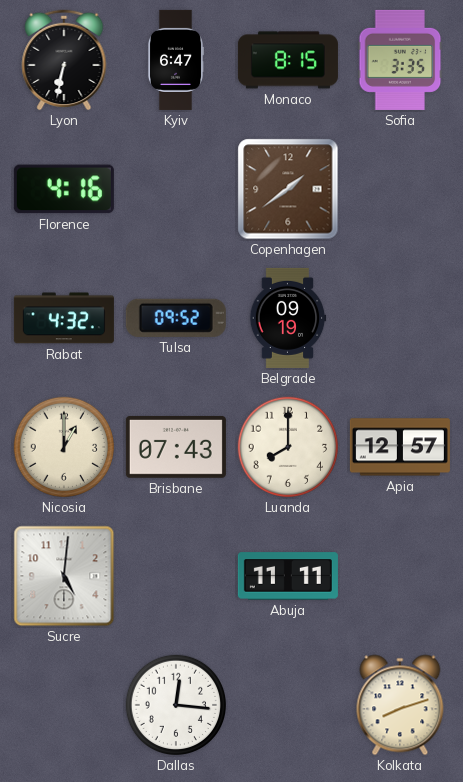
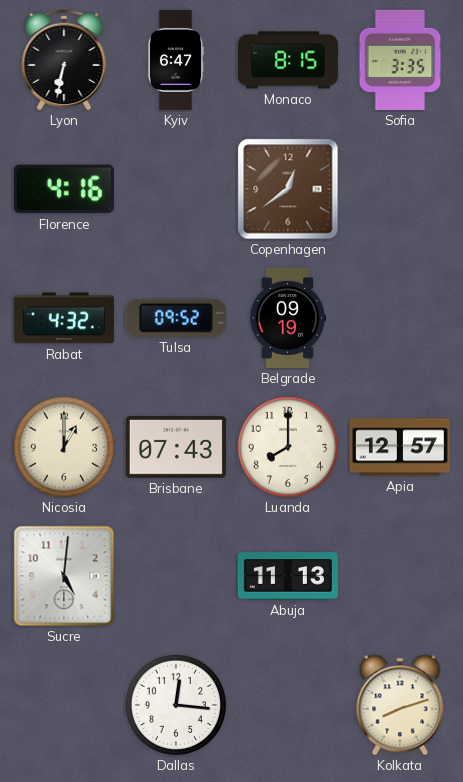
Copenhagen: 1:39 -> 12:39
Abuja: 11:11 -> 11:13
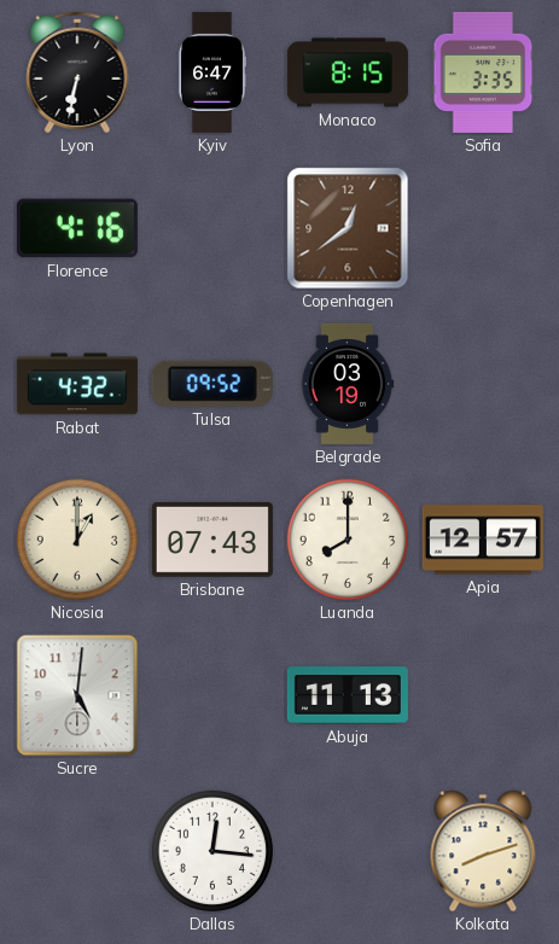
Belgrade: 09:19 -> 03:19
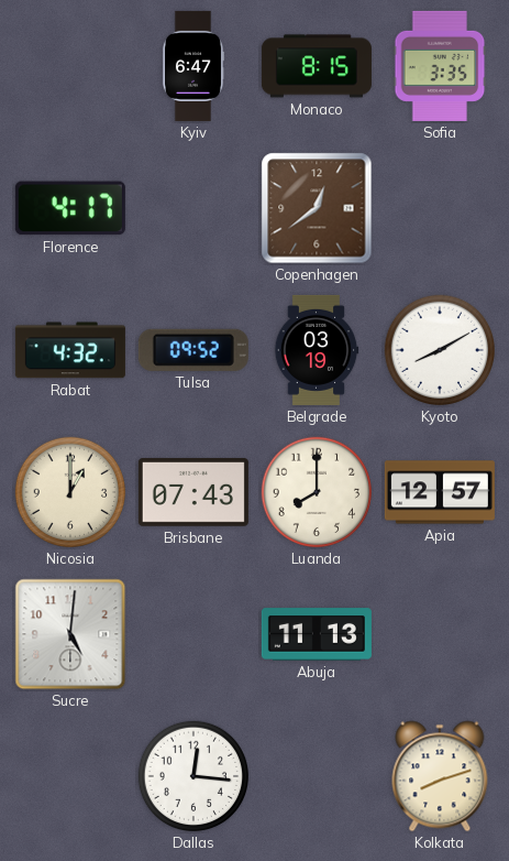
Lyon: 6:32 -> none
Florence: 4:16 -> 4:17
Kyoto: none -> 8:10
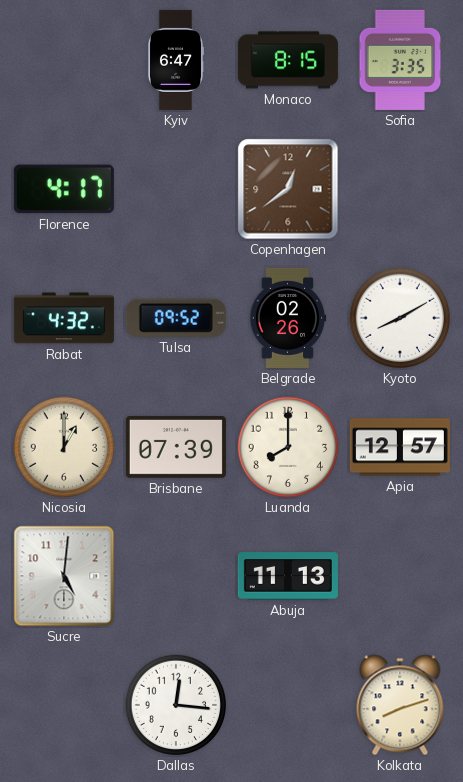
Belgrade: 03:19 -> 02:26
Brisbane: 07:43 -> 07:39
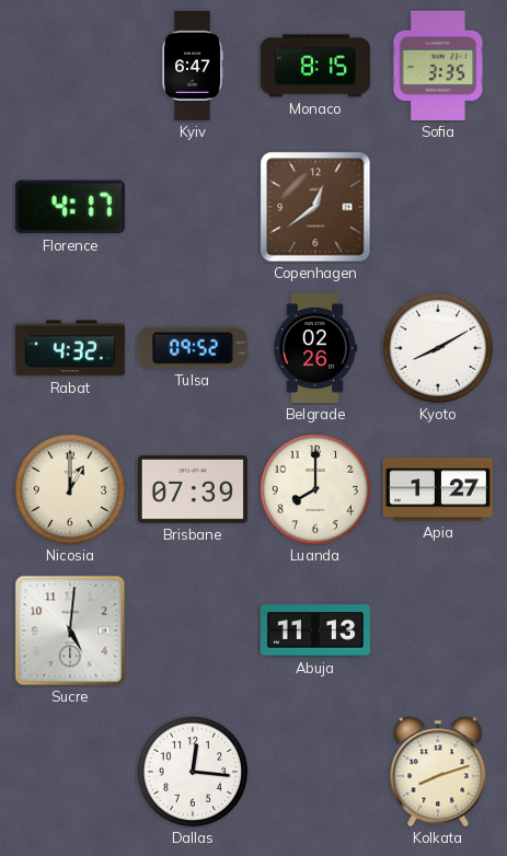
Apia: 12:57 -> 1:27
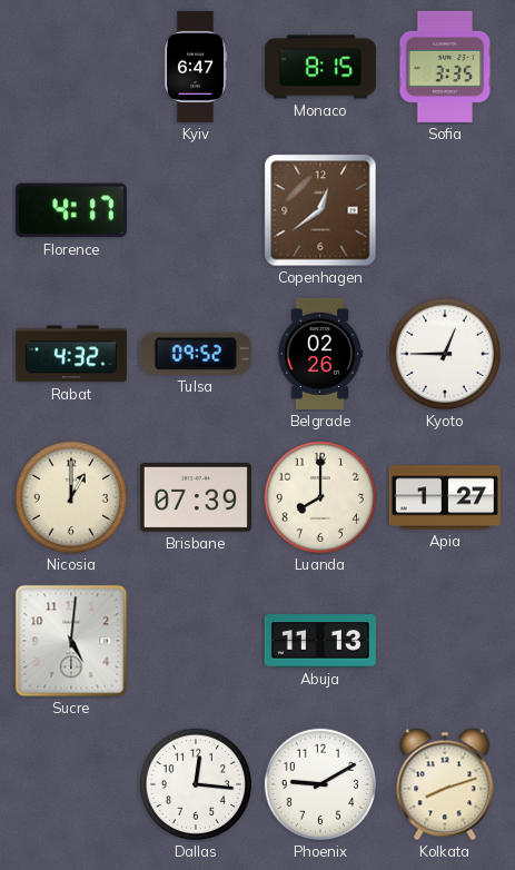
Kyoto: 8:10 -> 12:45
Phoenix: none -> 9:10
